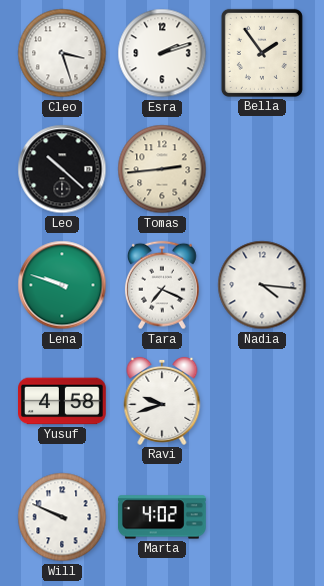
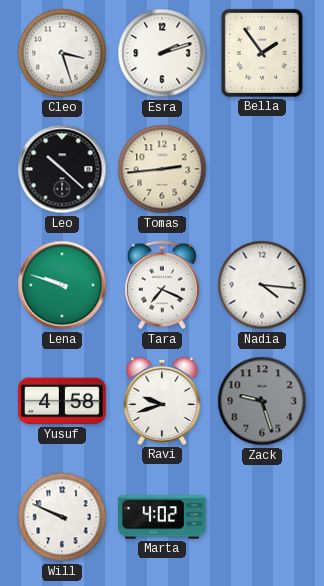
Zack: none -> 9:27
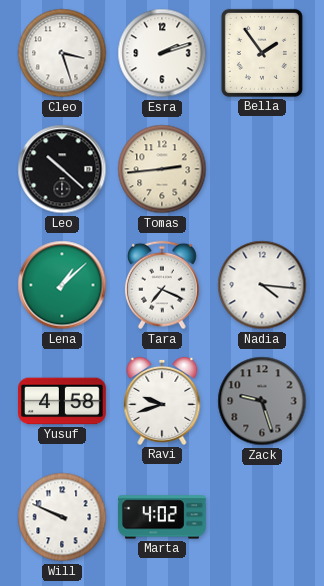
Lena: 9:48 -> 1:08
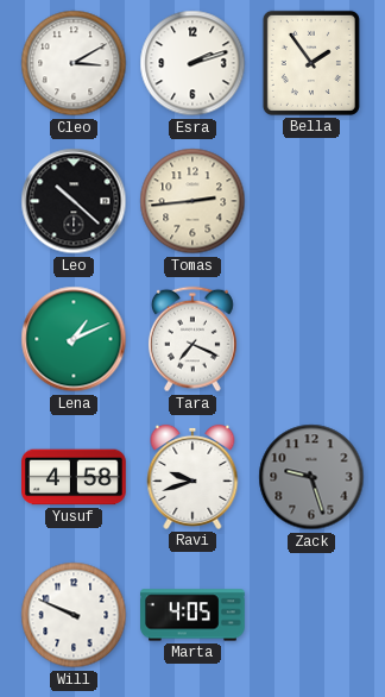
Cleo: 3:27 -> 3:10
Lena: 1:08 -> 1:11
Nadia: 4:16 -> none
Marta: 4:02 -> 4:05
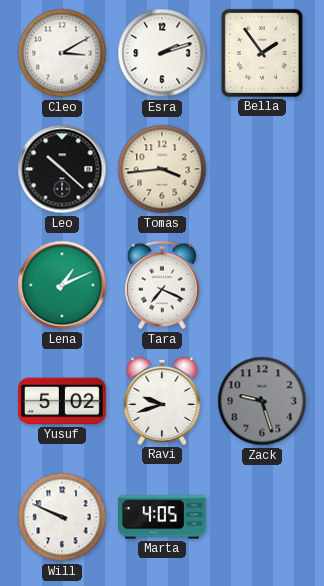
Tomas: 2:44 -> 3:44
Yusuf: 4:58 -> 5:02
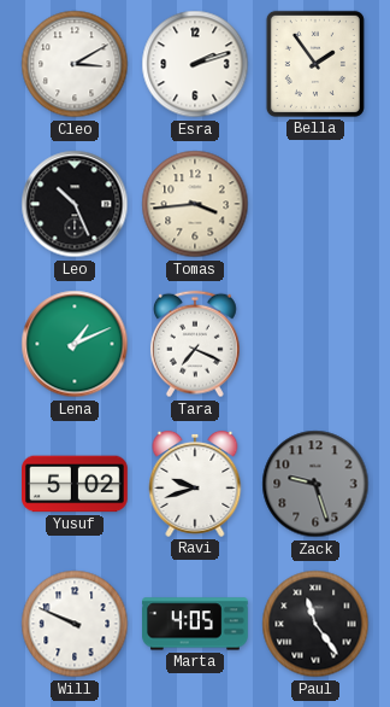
Leo: 10:22 -> 10:26
Paul: none -> 11:24
